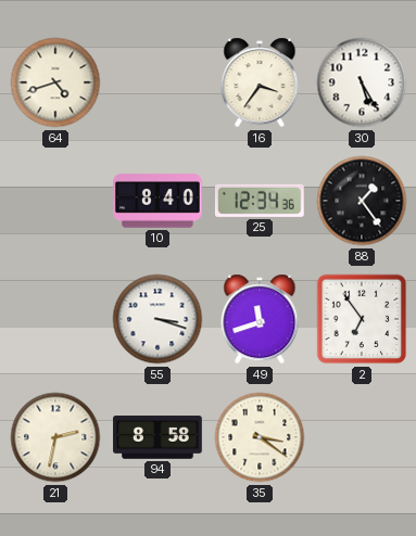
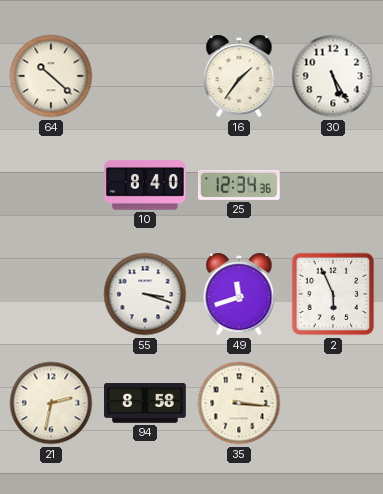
64: 4:42 -> 10:22
16: 3:36 -> 1:36
88: 1:24 -> none
2: 6:54 -> 5:56
35: 3:21 -> 3:16
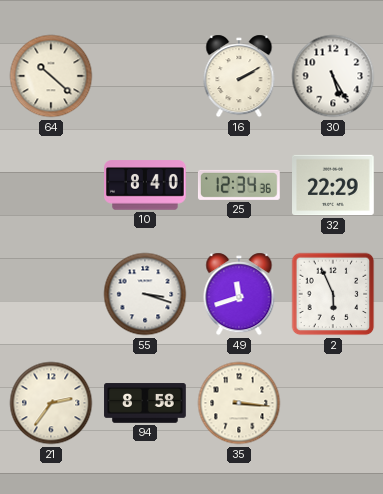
16: 1:36 -> 2:10
32: none -> 22:29
21: 2:32 -> 2:36
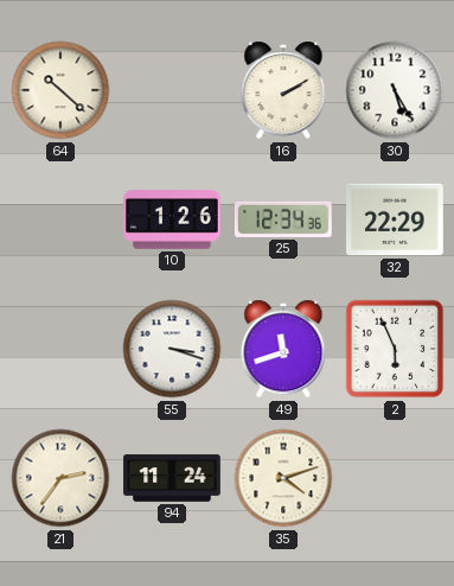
10: 8:40 -> 1:26
94: 8:58 -> 11:24
35: 3:16 -> 4:12
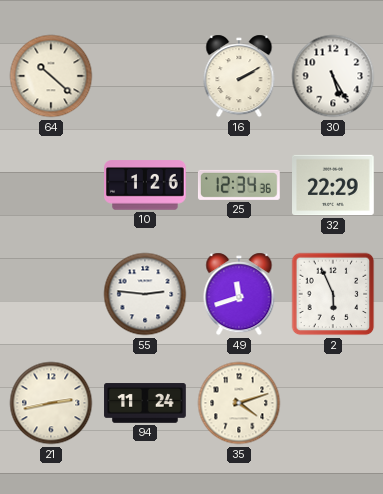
55: 3:18 -> 2:46
21: 2:36 -> 2:43
